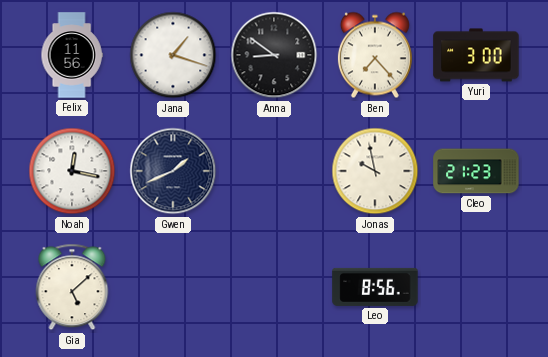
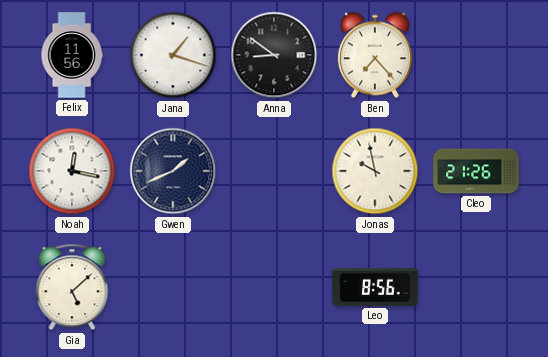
Yuri: 3:00 -> none
Cleo: 21:23 -> 21:26
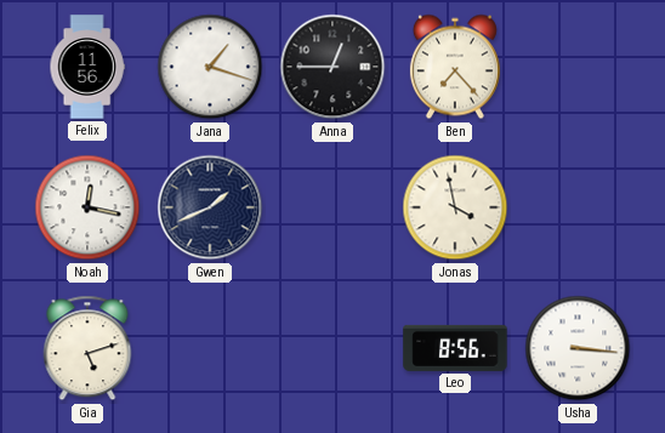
Anna: 8:51 -> 12:45
Jonas: 9:58 -> 3:58
Cleo: 21:26 -> none
Gia: 5:08 -> 5:12
Usha: none -> 3:16
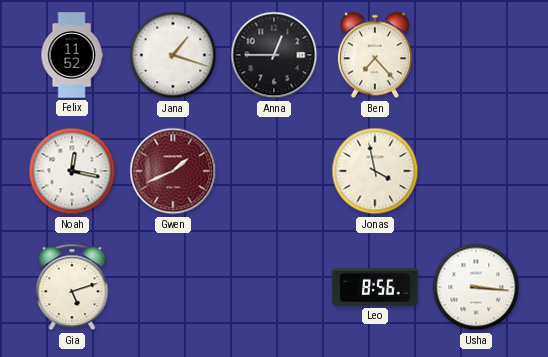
Felix: 11:56 -> 11:52
Gwen dial: navy -> burgundy
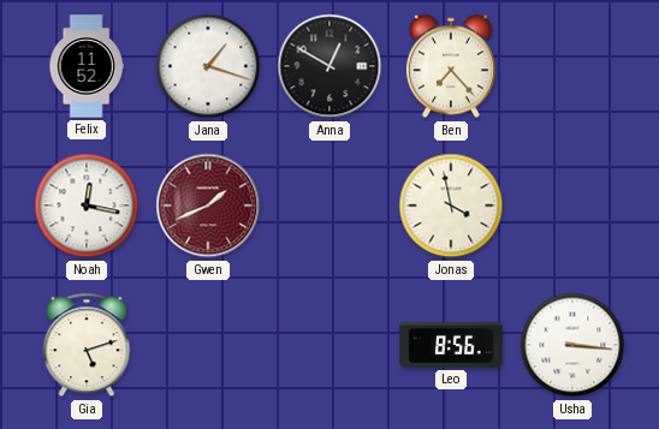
Anna: 12:45 -> 12:50
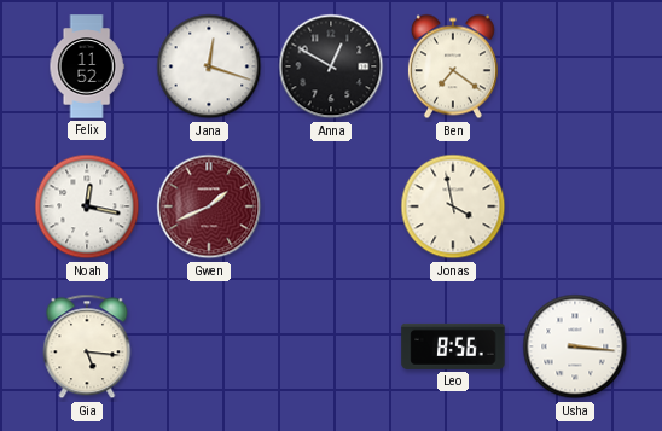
Jana: 1:18 -> 12:18
Ben: 7:23 -> 7:21
Gia: 5:12 -> 5:16
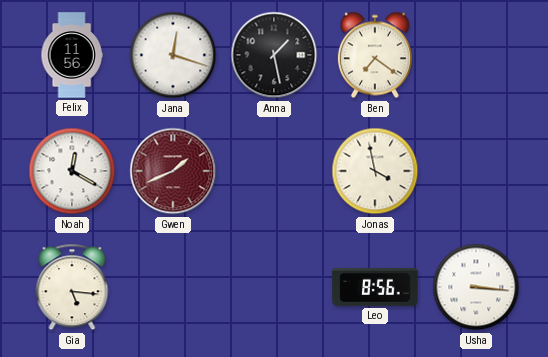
Felix: 11:52 -> 11:56
Anna: 12:50 -> 1:28
Noah: 12:17 -> 12:20
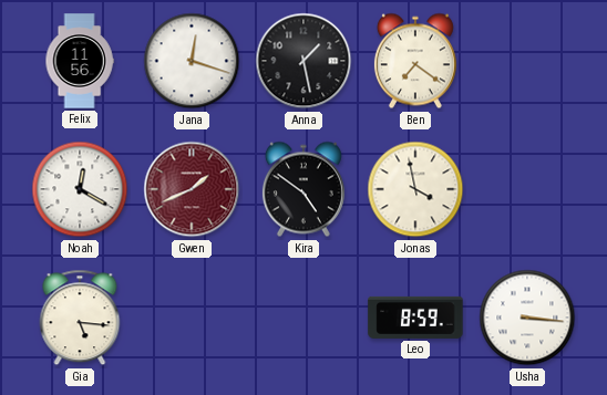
Kira: none -> 4:51
Leo: 8:56 -> 8:59
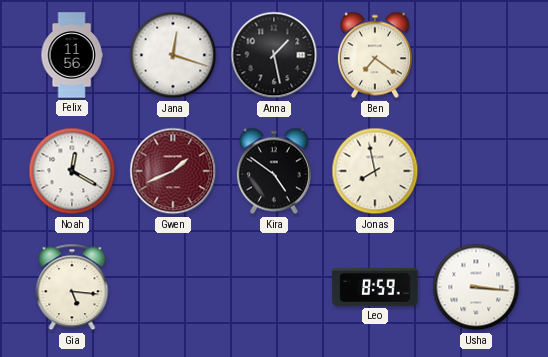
Jonas: 3:58 -> 7:58
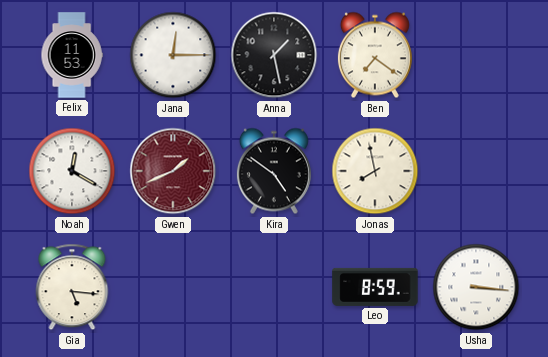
Felix: 11:56 -> 11:53
Jana: 12:18 -> 12:15
